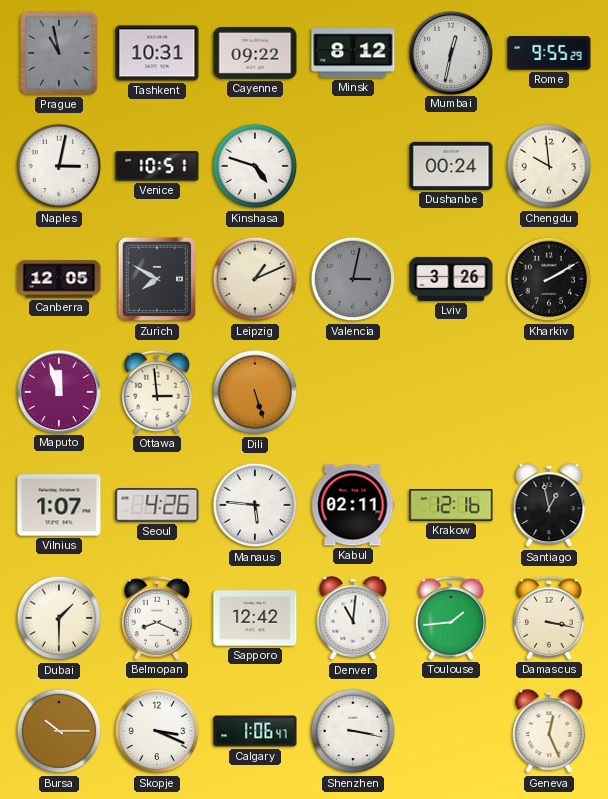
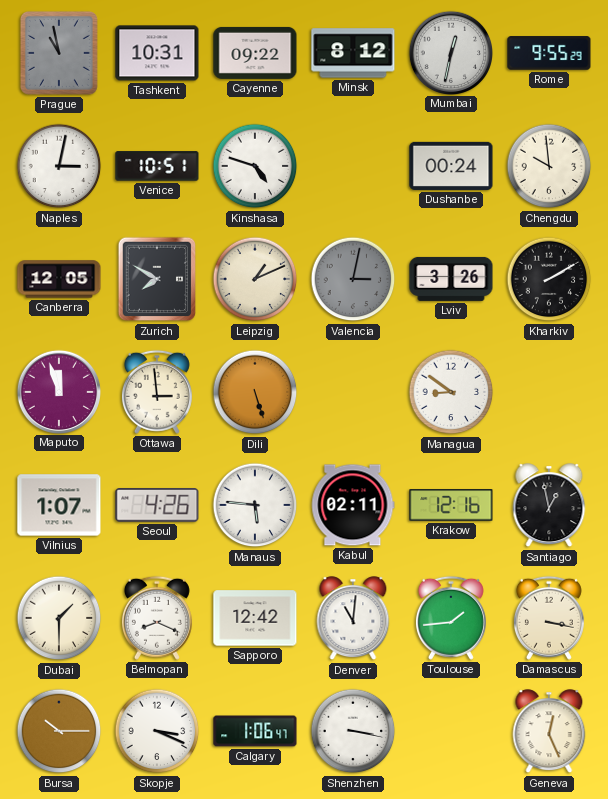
Managua: none -> 8:51
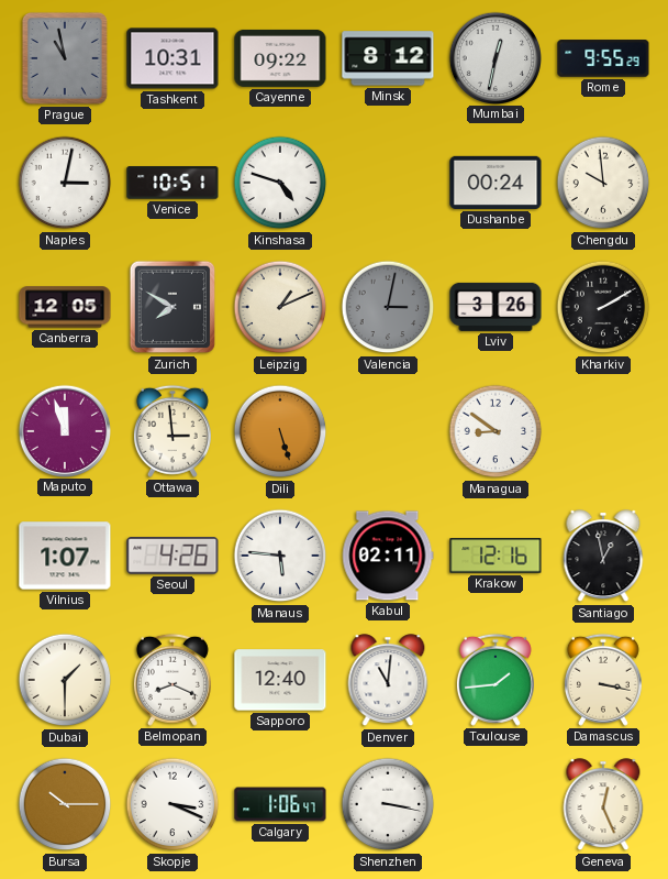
Sapporo: 12:42 -> 12:40
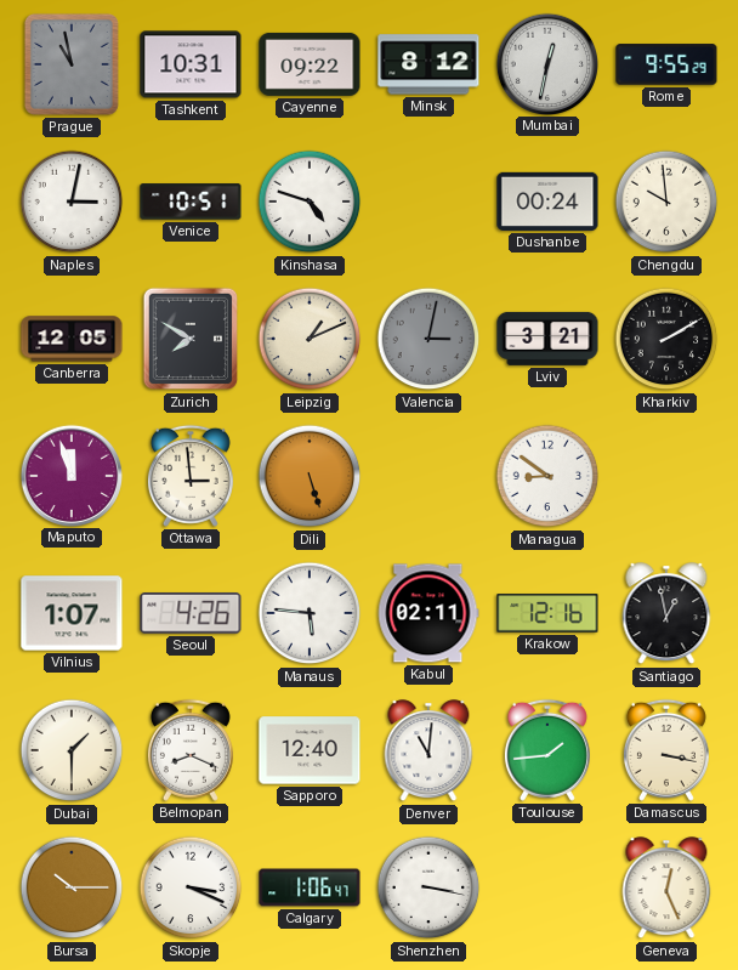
Lviv: 3:26 -> 3:21
